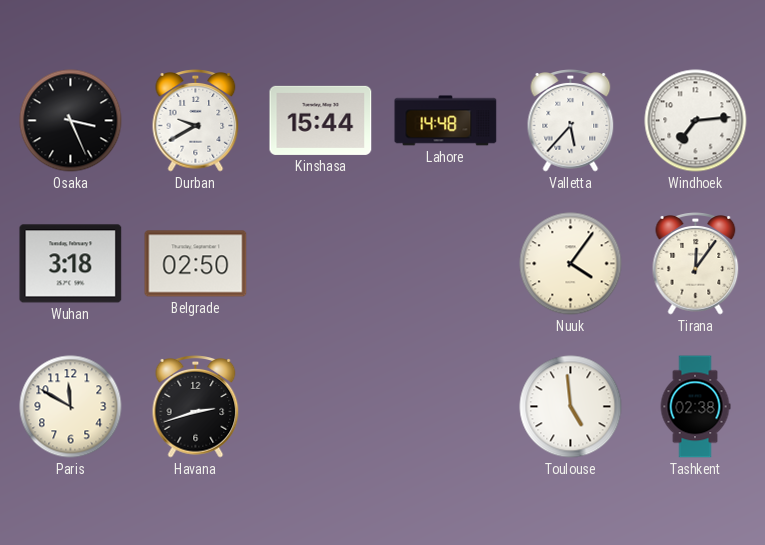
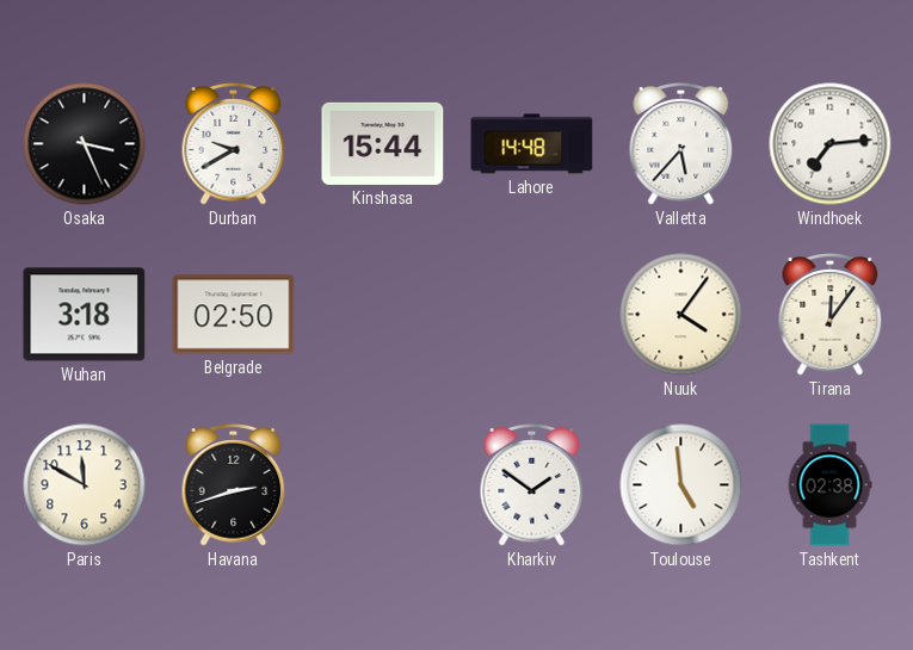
Kharkiv: none -> 1:51
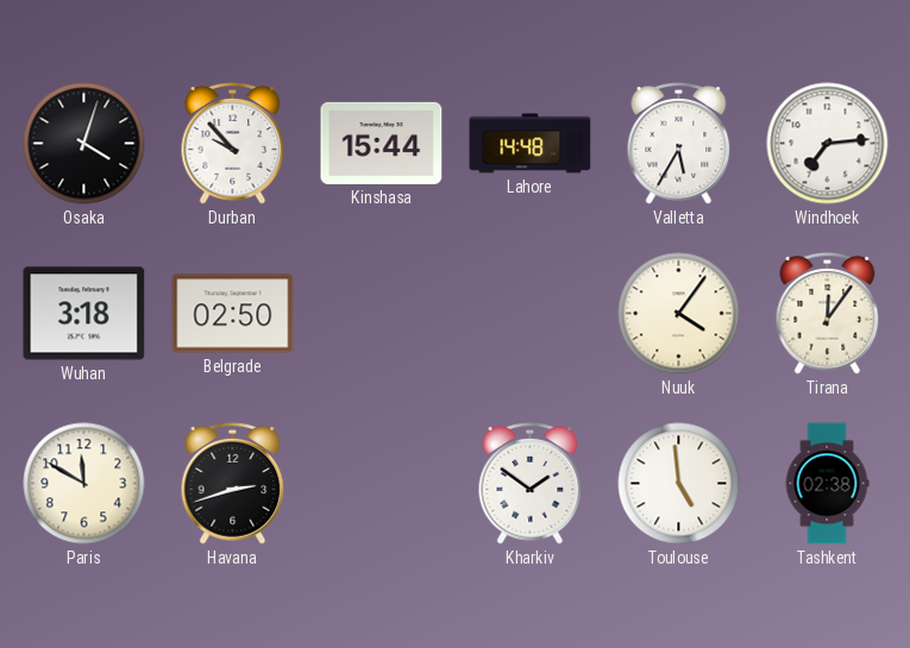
Osaka: 3:26 -> 4:03
Durban: 9:40 -> 9:53
Valletta: 5:37 -> 5:35
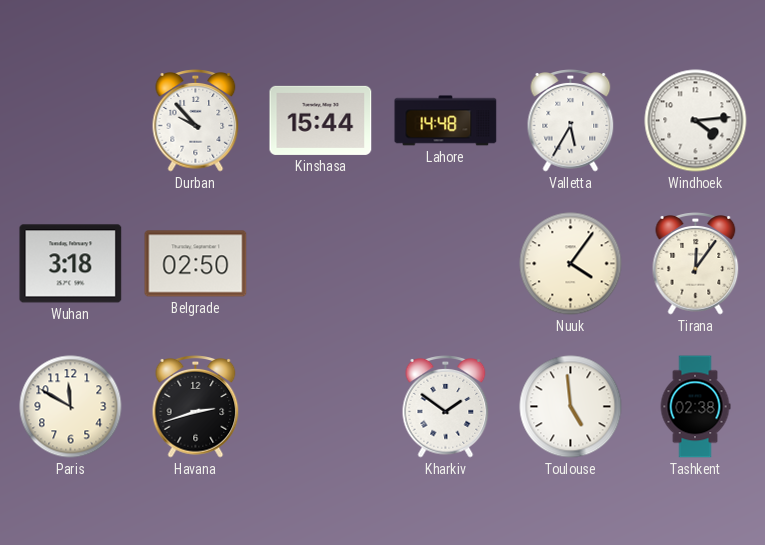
Osaka: 4:03 -> none
Windhoek: 7:14 -> 4:14
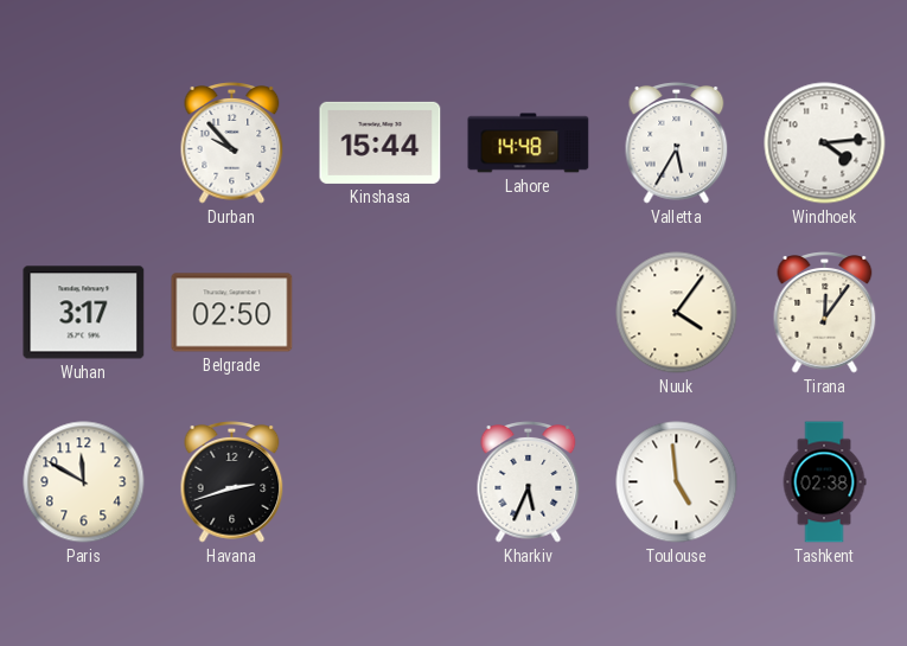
Wuhan: 3:18 -> 3:17
Kharkiv: 1:51 -> 5:34
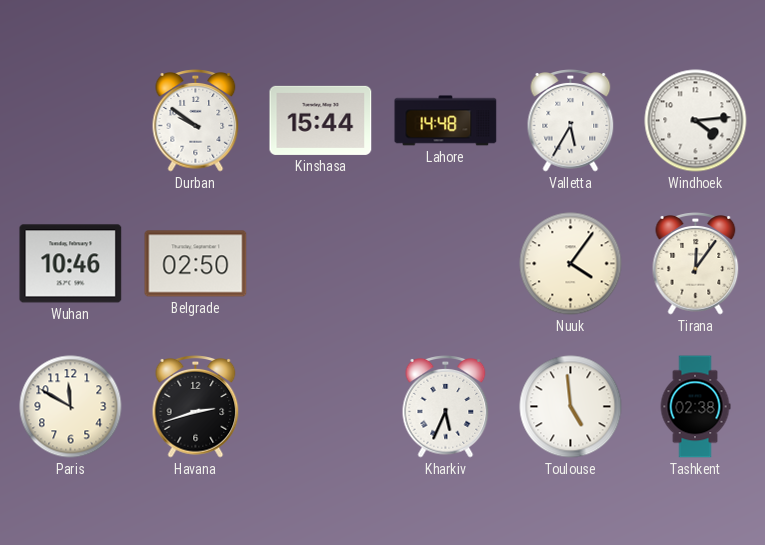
Durban: 9:53 -> 9:51
Wuhan: 3:17 -> 10:46
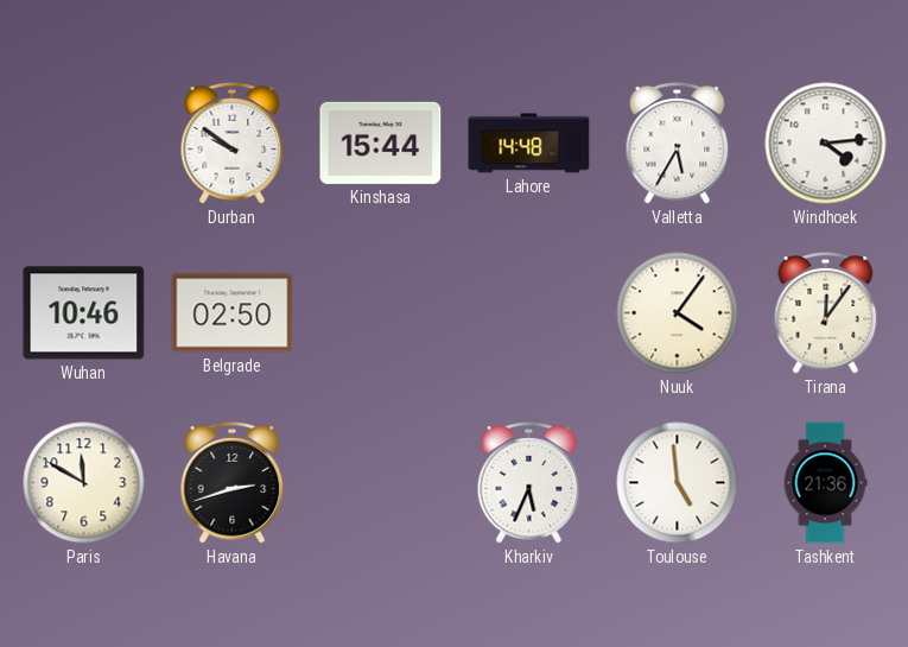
Tashkent: 02:38 -> 21:36
